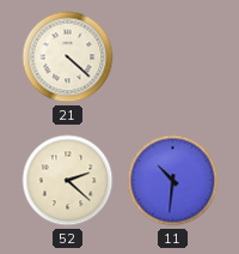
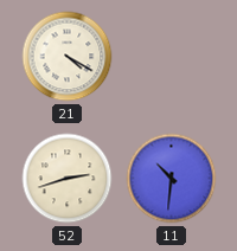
21: 4:22 -> 4:20
52: 2:22 -> 2:42
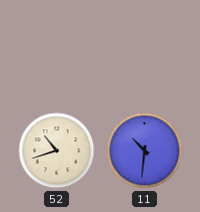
21: 4:20 -> none
52: 2:42 -> 10:42
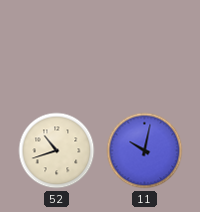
11: 10:31 -> 10:02
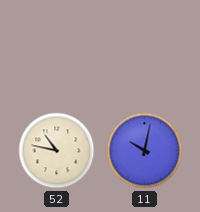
52: 10:42 -> 10:47
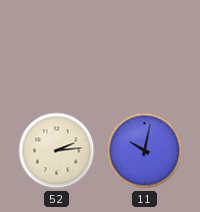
52: 10:47 -> 2:14
